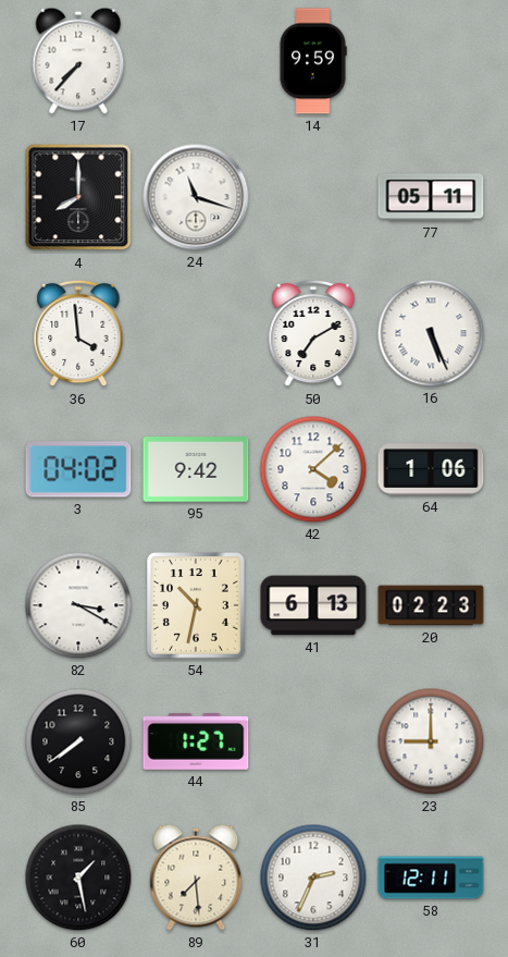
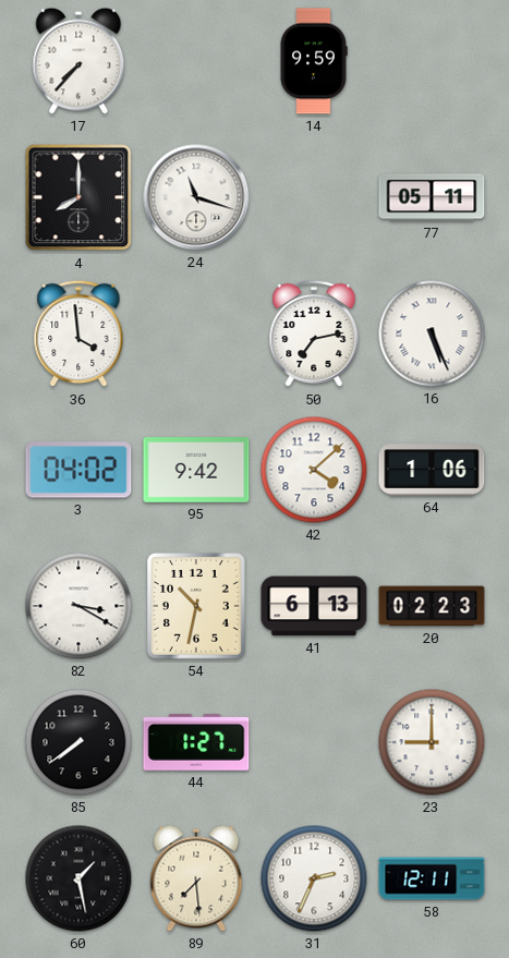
50: 7:10 -> 7:13
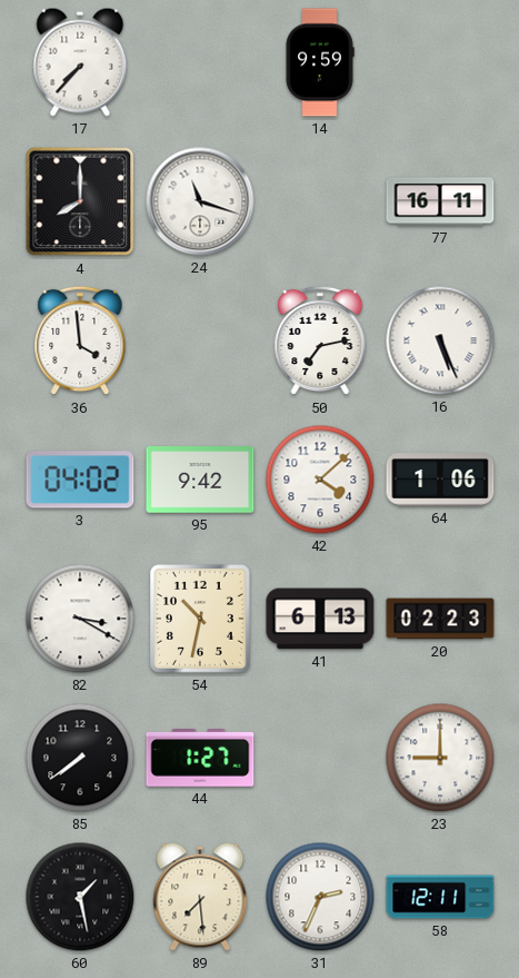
77: 05:11 -> 16:11
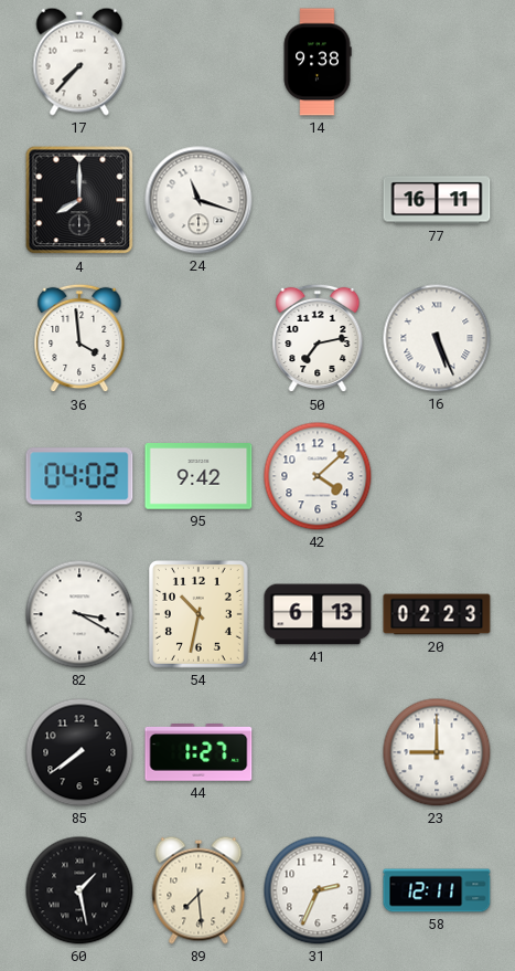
14: 9:59 -> 9:38
64: 1:06 -> none
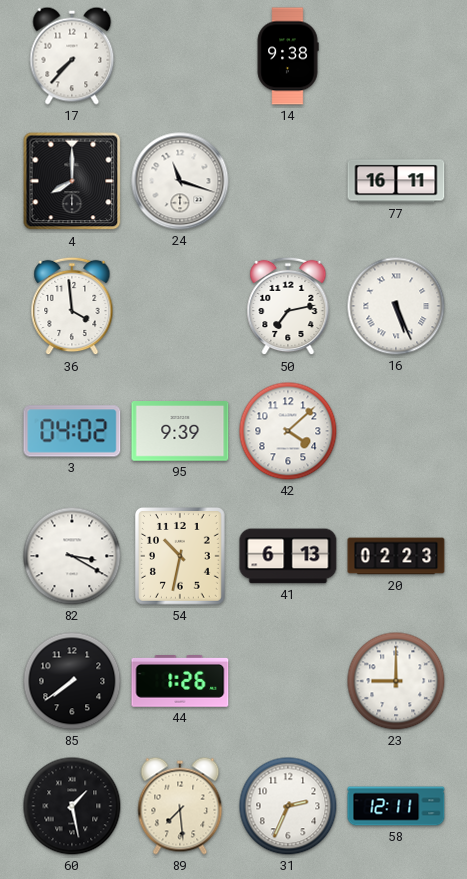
95: 9:42 -> 9:39
44: 1:27 -> 1:26
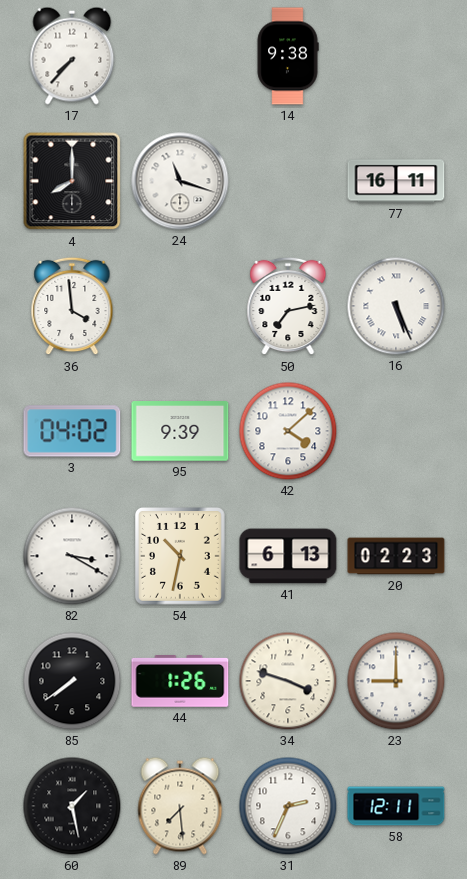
34: none -> 3:48
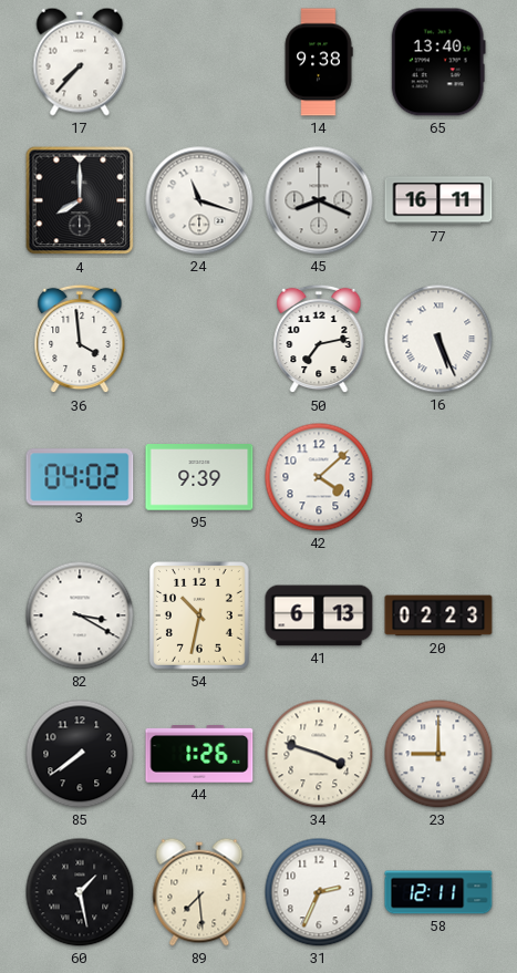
65: none -> 13:40
45: none -> 8:19
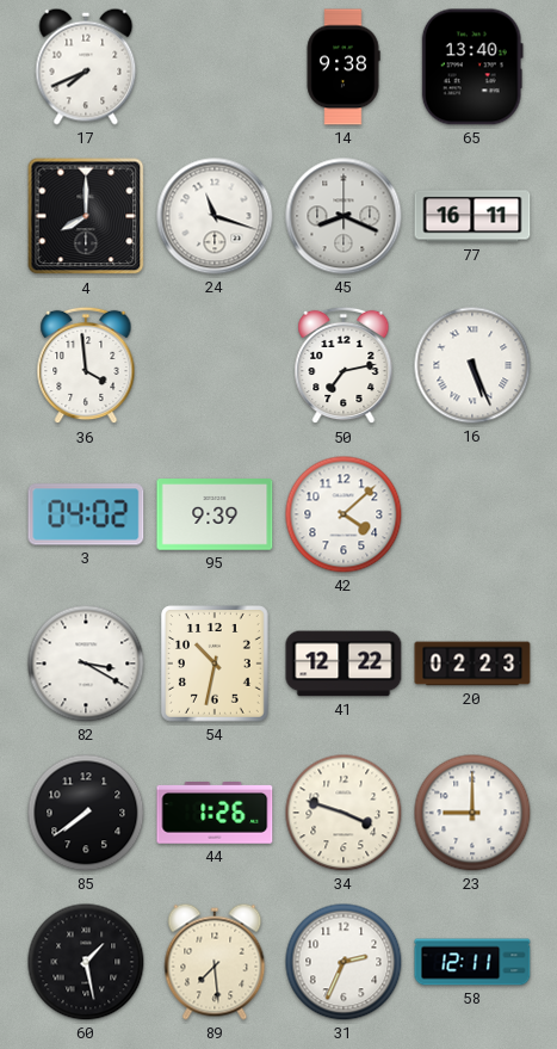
17: 7:37 -> 7:41
41: 6:13 -> 12:22
